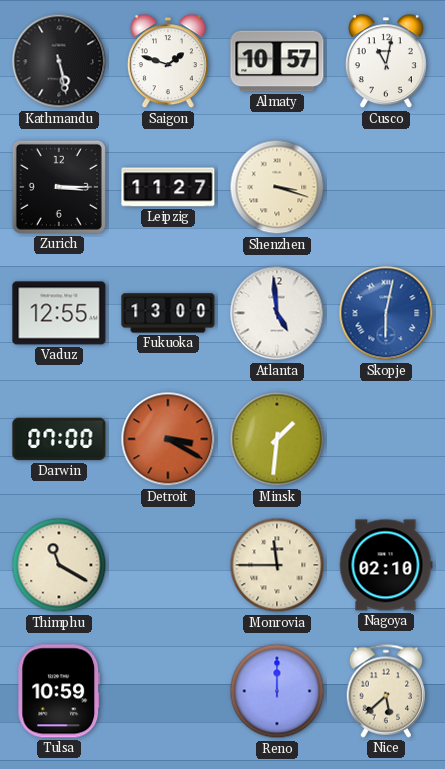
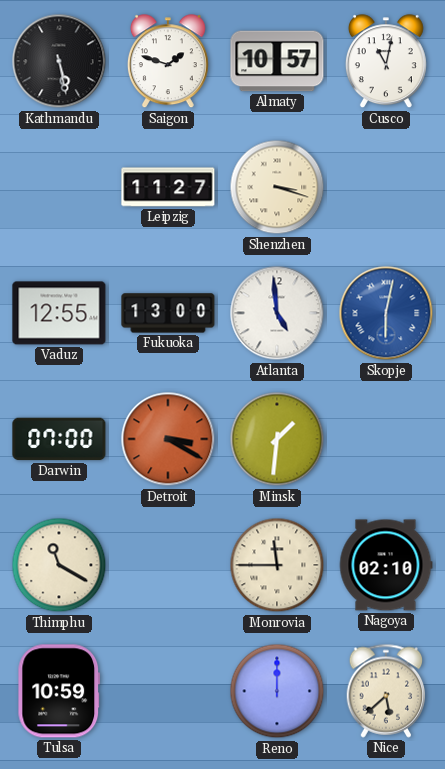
Zurich: 3:15 -> none
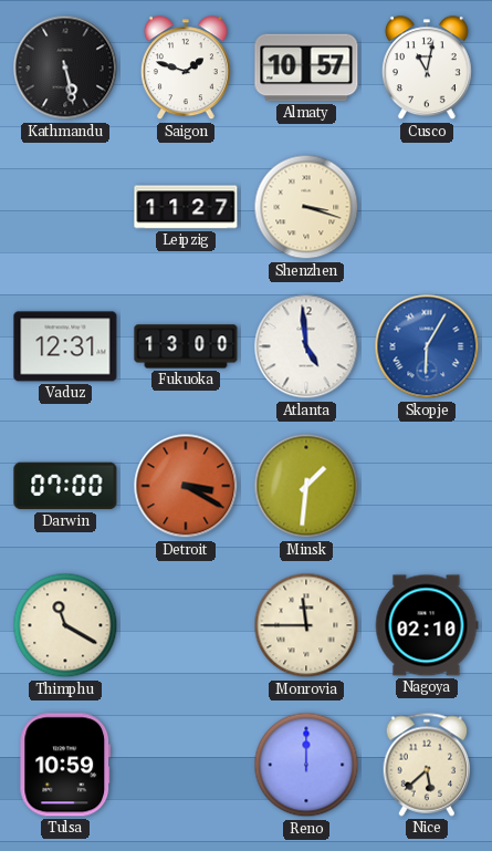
Vaduz: 12:55 -> 12:31
Skopje: 6:02 -> 6:05
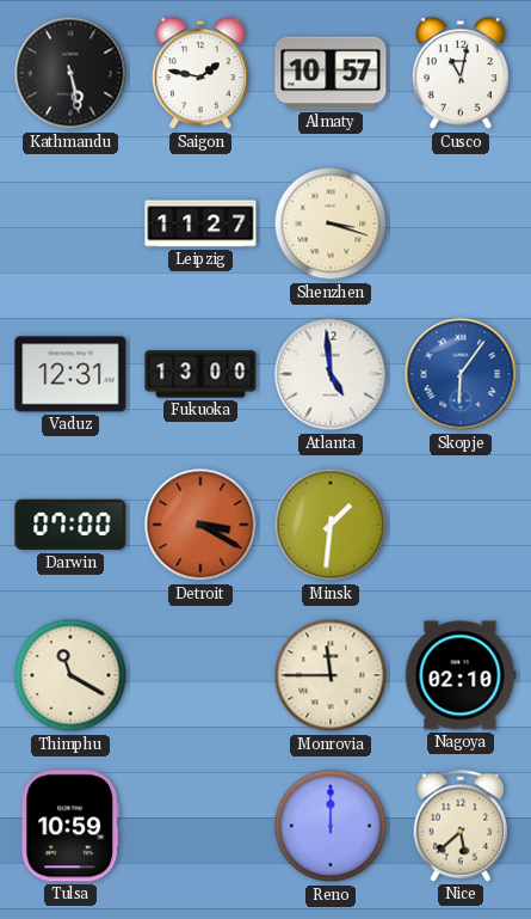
Saigon: 1:48 -> 1:47
Skopje: 6:05 -> 6:06
